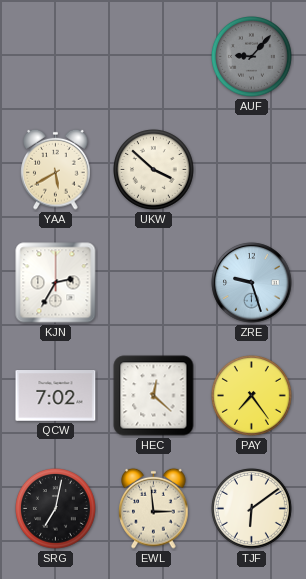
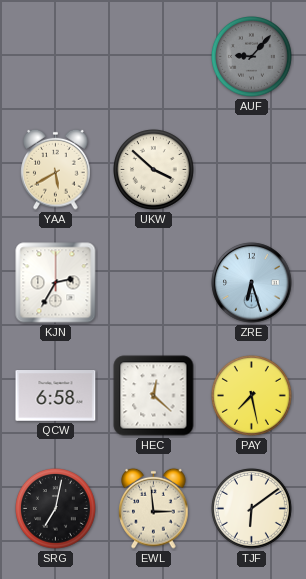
ZRE: 9:27 -> 6:27
QCW: 7:02 -> 6:58
PAY: 7:24 -> 7:28
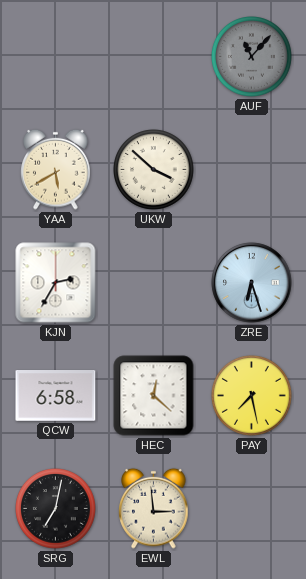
AUF: 9:07 -> 11:07
TJF: 6:09 -> none
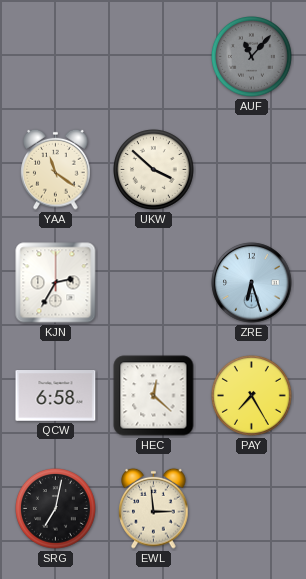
YAA: 5:40 -> 11:21
PAY: 7:28 -> 7:25
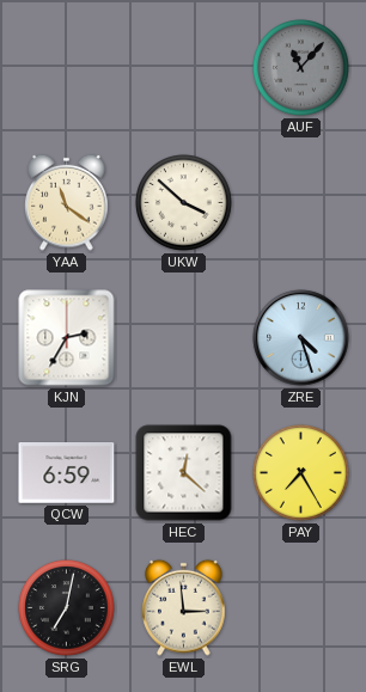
ZRE: 6:27 -> 4:27
QCW: 6:58 -> 6:59
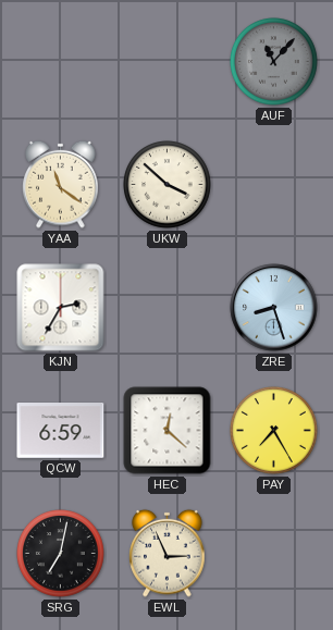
ZRE: 4:27 -> 8:27
EWL: 2:59 -> 2:56
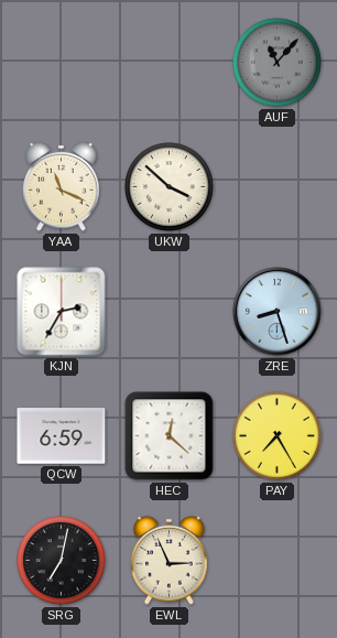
YAA: 11:21 -> 11:19
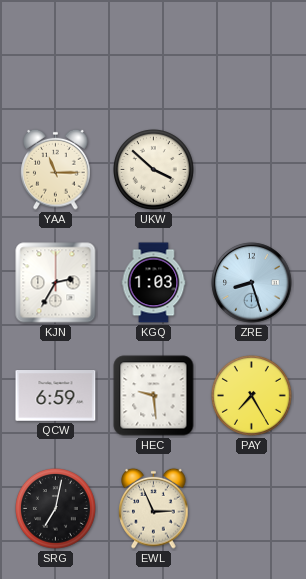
AUF: 11:07 -> none
YAA: 11:19 -> 11:15
KGQ: none -> 1:03
HEC: 12:22 -> 9:29
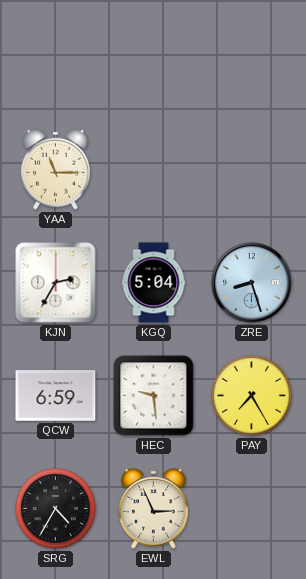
UKW: 3:52 -> none
KGQ: 1:03 -> 5:04
SRG: 7:02 -> 4:35
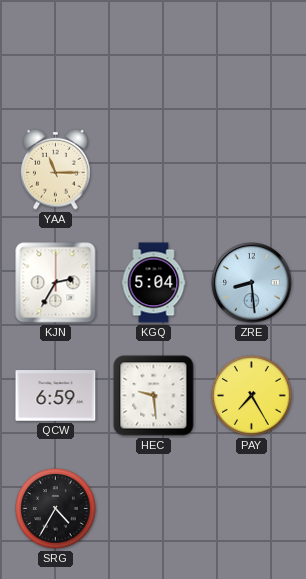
ZRE: 8:27 -> 8:29
EWL: 2:56 -> none
